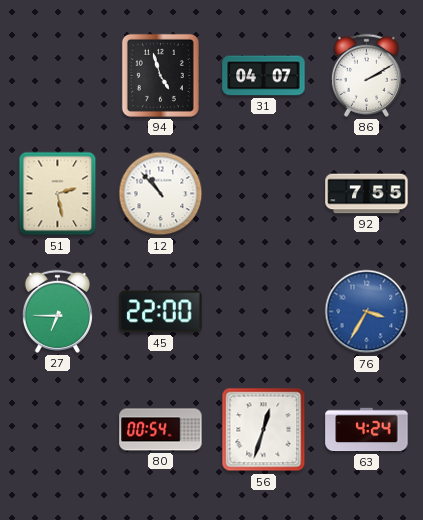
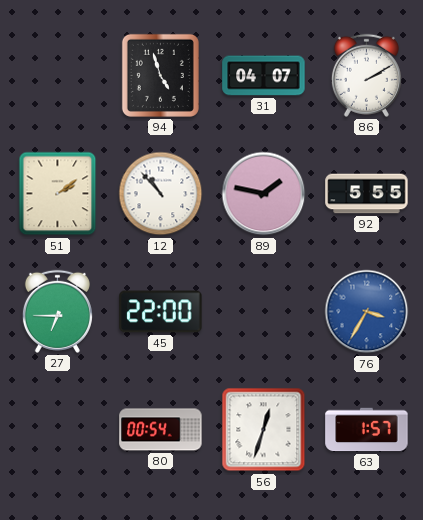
51: 2:28 -> 2:09
89: none -> 1:47
92: 7:55 -> 5:55
63: 4:24 -> 1:57
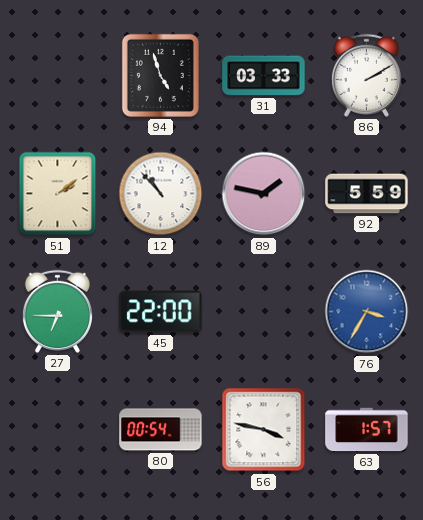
31: 04:07 -> 03:33
92: 5:55 -> 5:59
56: 12:33 -> 3:47
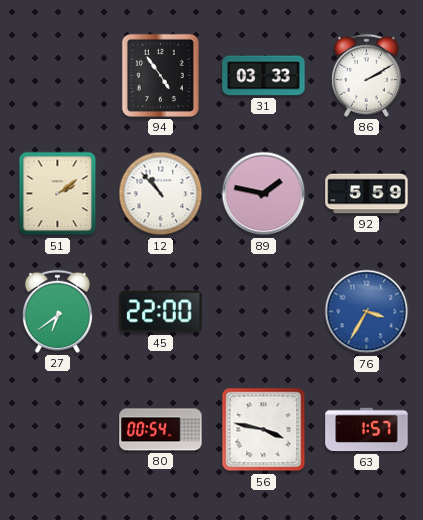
94: 4:57 -> 4:54
27: 6:45 -> 6:39
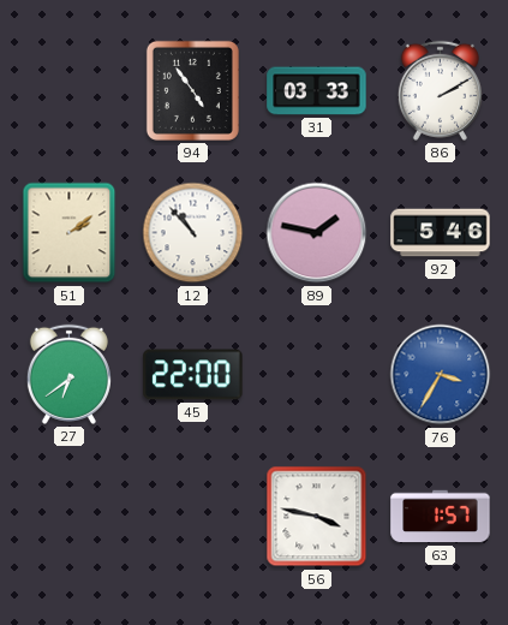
92: 5:59 -> 5:46
80: 00:54 -> none
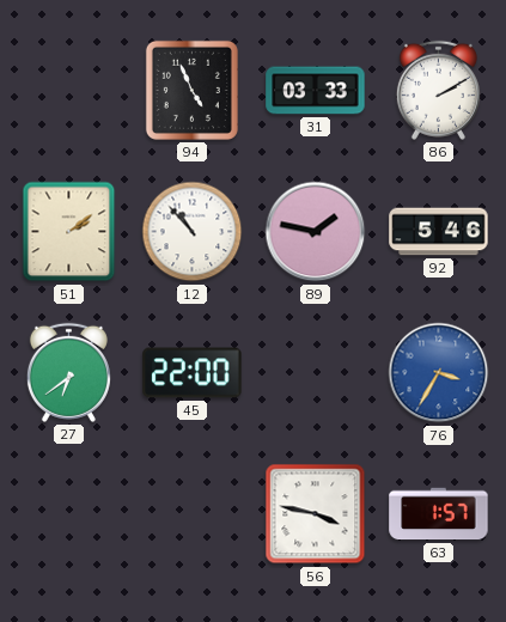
94: 4:54 -> 4:56
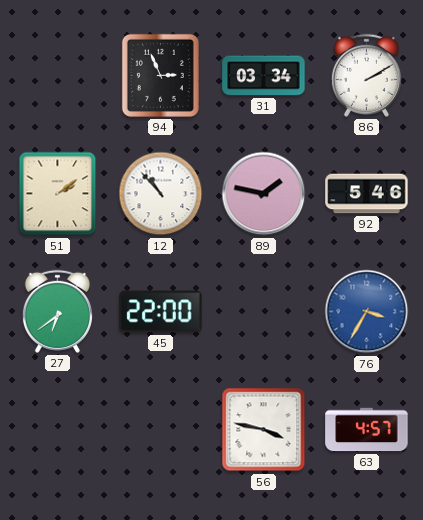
94: 4:56 -> 2:56
31: 03:33 -> 03:34
63: 1:57 -> 4:57
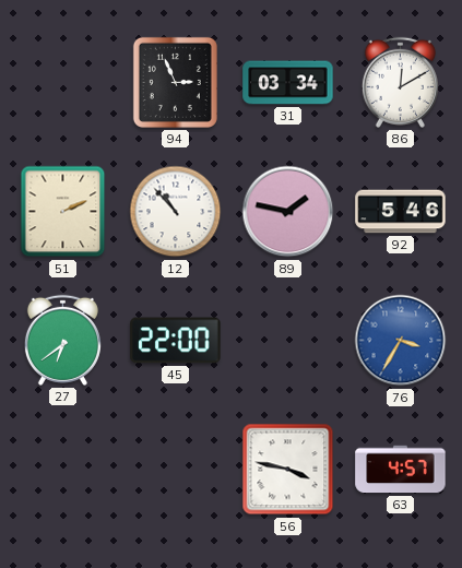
86: 2:10 -> 12:10
51: 2:09 -> 2:11
